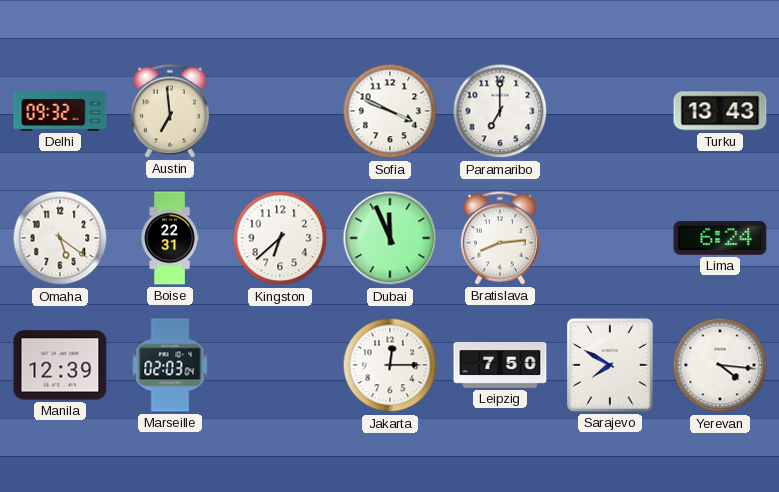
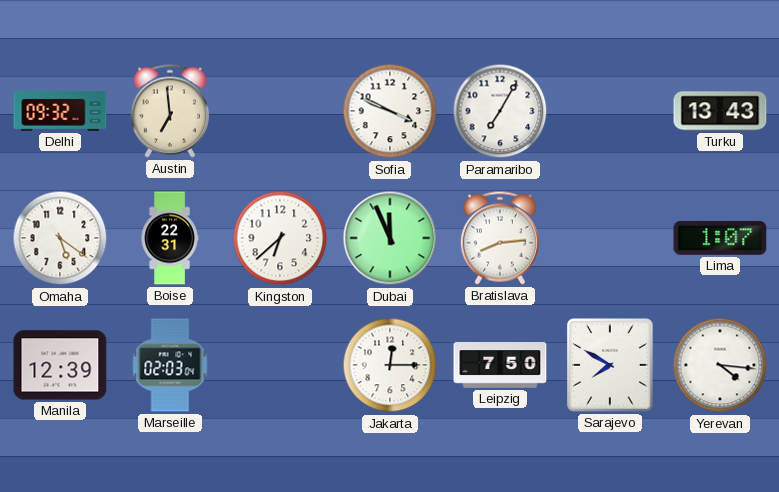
Paramaribo: 7:00 -> 7:05
Lima: 6:24 -> 1:07
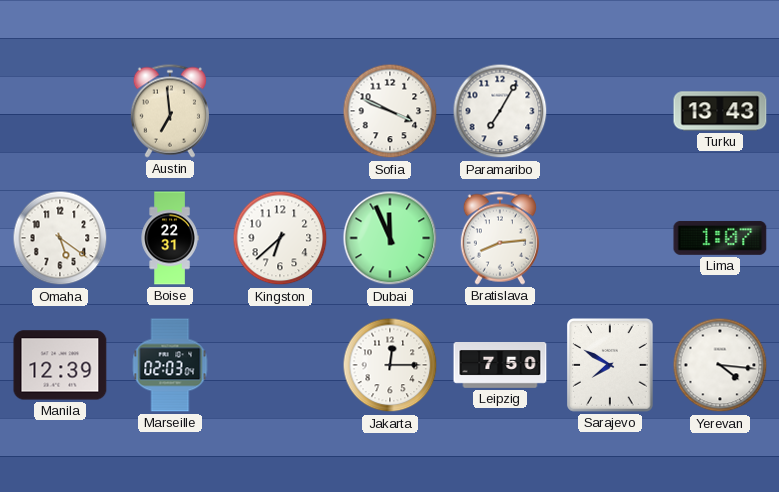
Delhi: 09:32 -> none
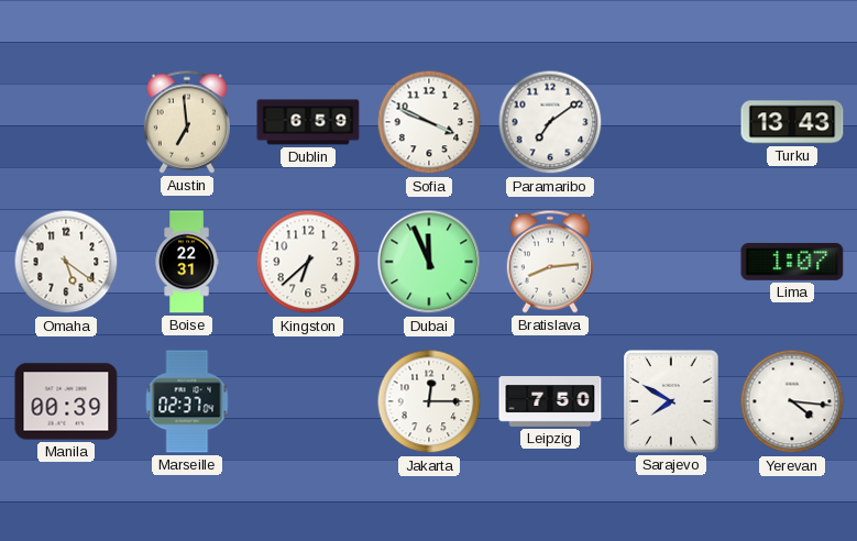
Dublin: none -> 6:59
Paramaribo: 7:05 -> 7:09
Manila: 12:39 -> 00:39
Marseille: 02:03 -> 02:37
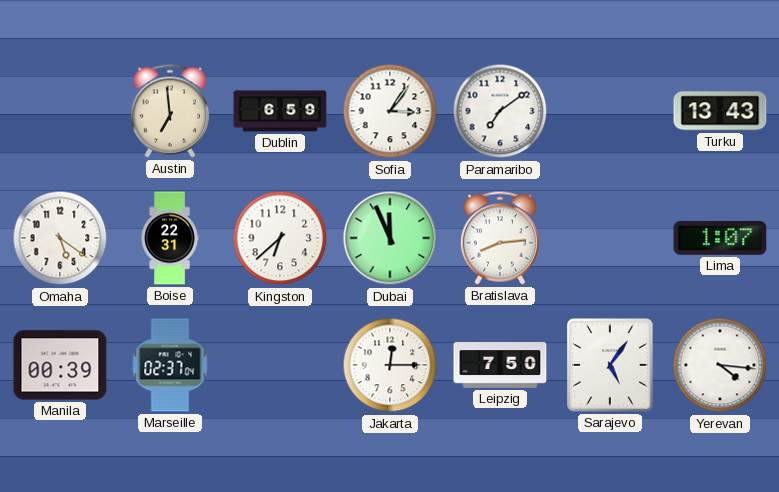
Sofia: 3:49 -> 3:06
Sarajevo: 7:50 -> 5:06
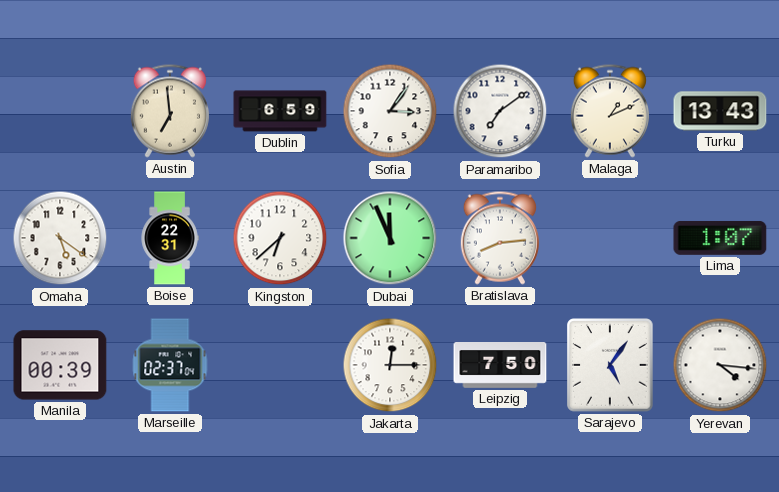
Malaga: none -> 1:11
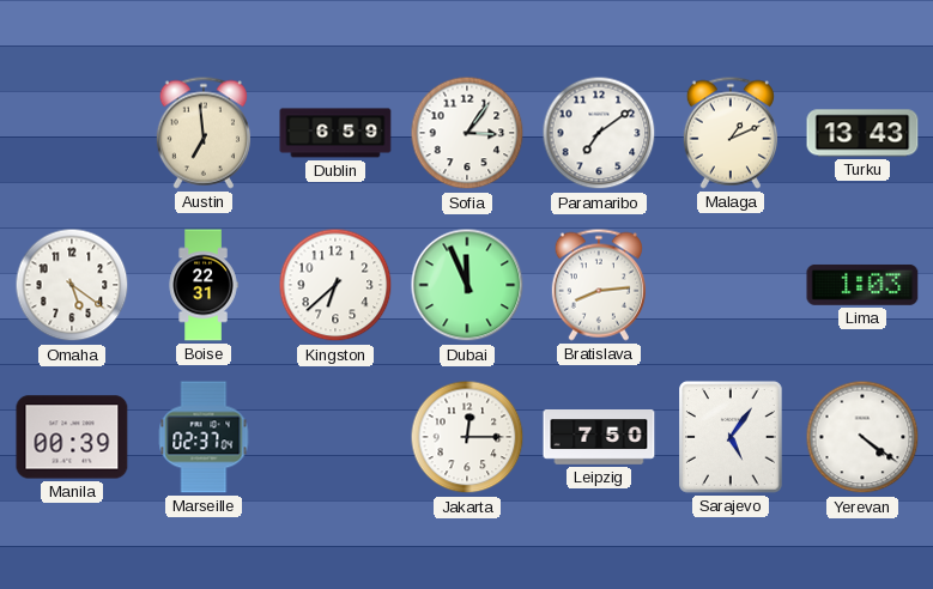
Lima: 1:07 -> 1:03
Yerevan: 4:16 -> 4:21
